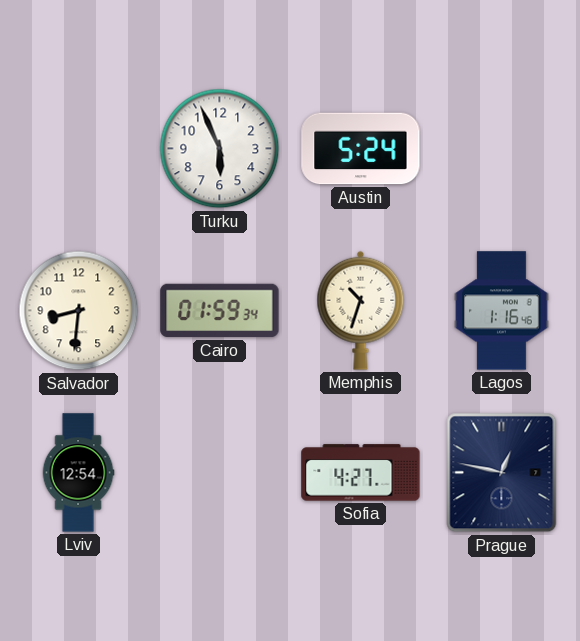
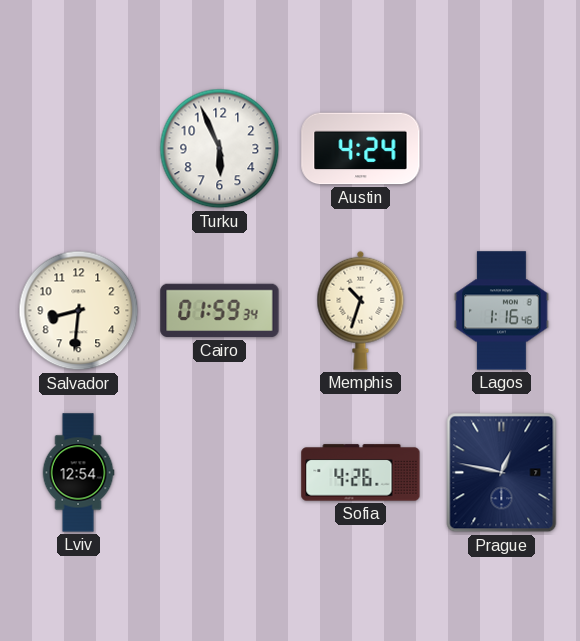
Austin: 5:24 -> 4:24
Sofia: 4:27 -> 4:26
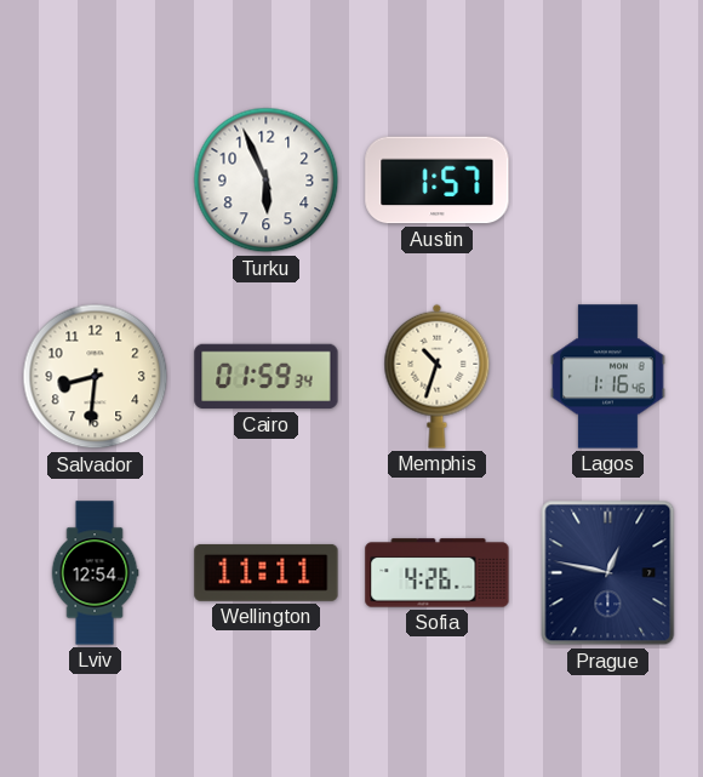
Austin: 4:24 -> 1:57
Wellington: none -> 11:11
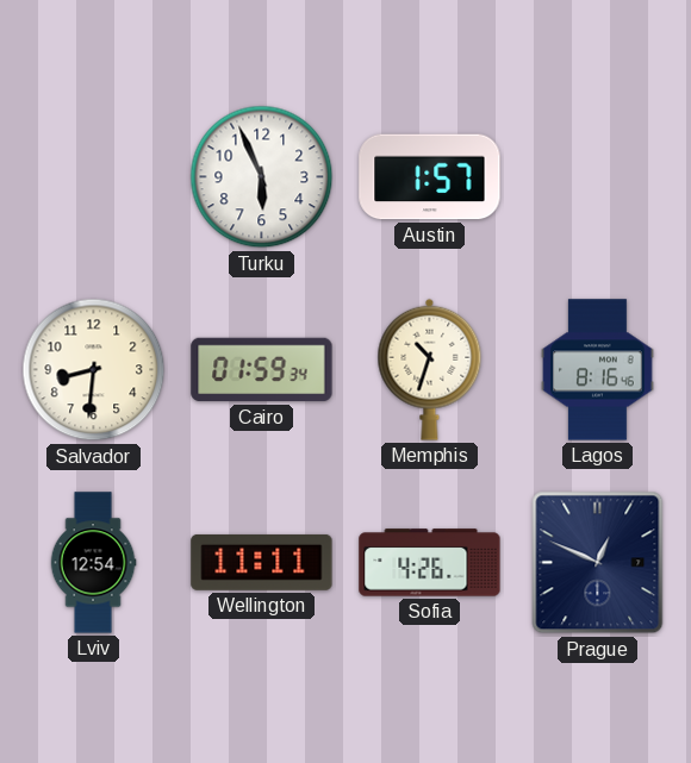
Lagos: 1:16 -> 8:16
Prague: 12:47 -> 12:49
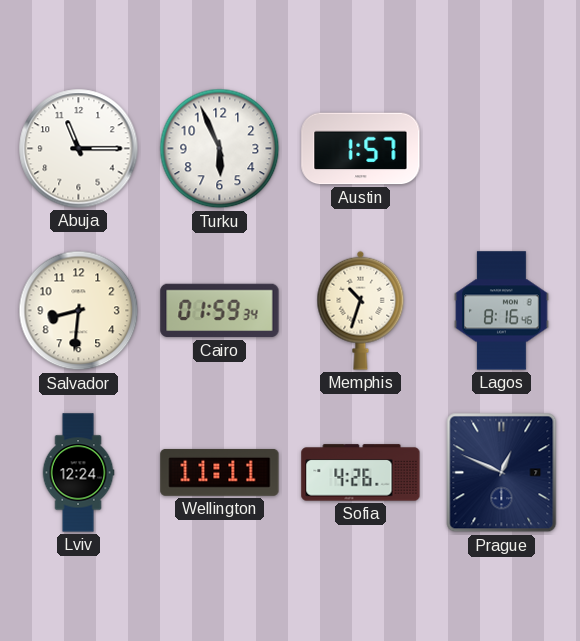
Abuja: none -> 11:15
Lviv: 12:54 -> 12:24
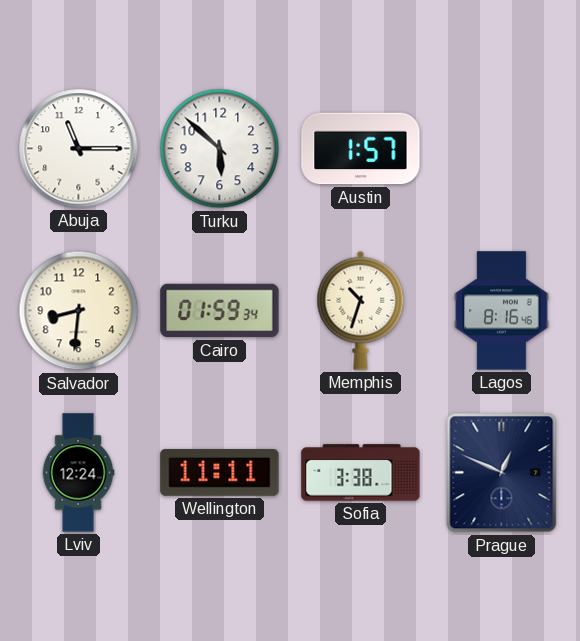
Turku: 5:56 -> 5:52
Sofia: 4:26 -> 3:38
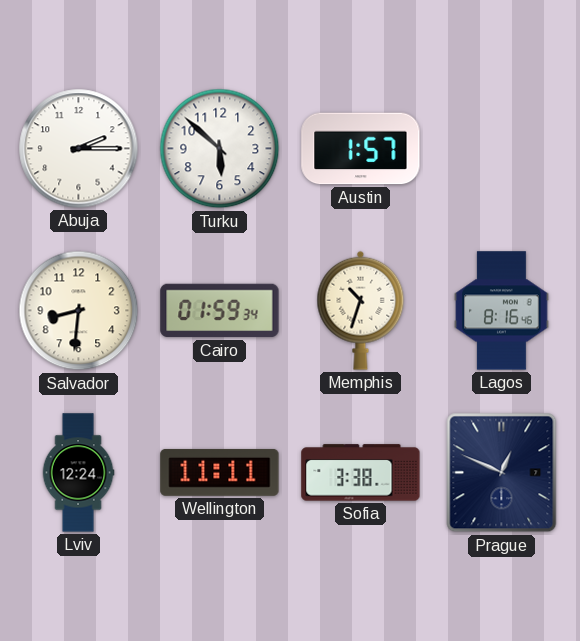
Abuja: 11:15 -> 2:15
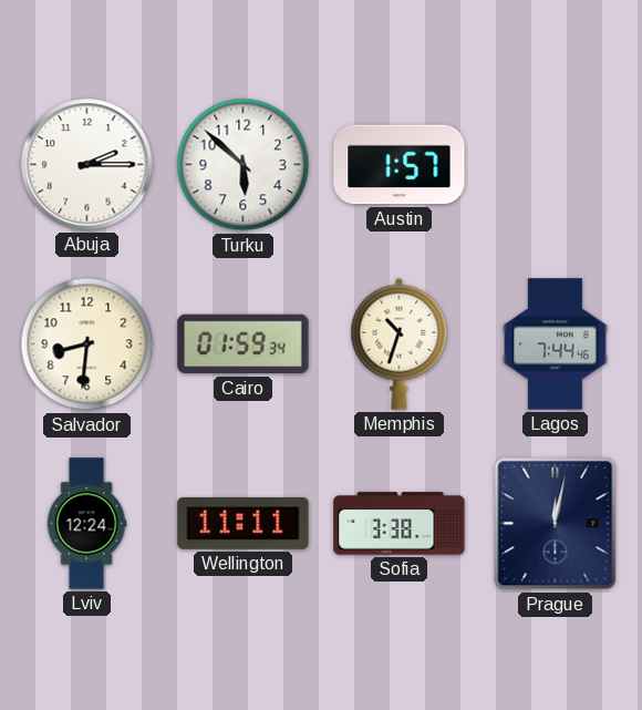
Lagos: 8:16 -> 7:44
Prague: 12:49 -> 12:02
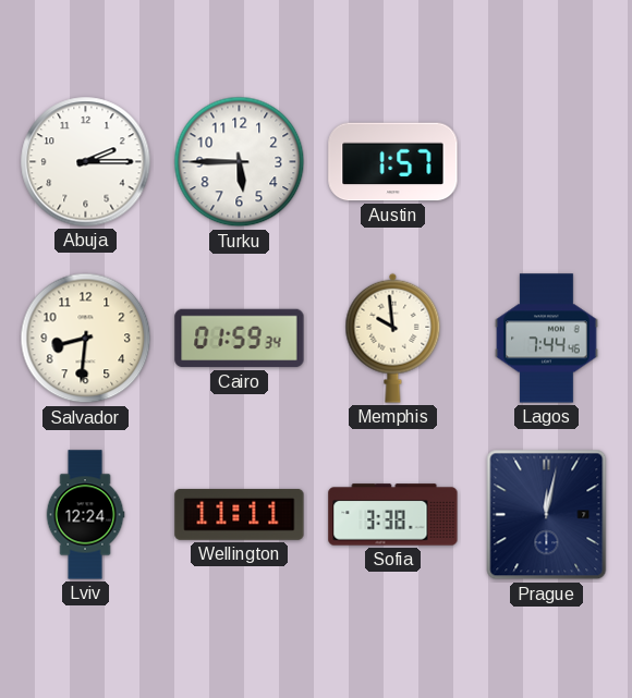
Turku: 5:52 -> 5:45
Memphis: 10:33 -> 9:59
